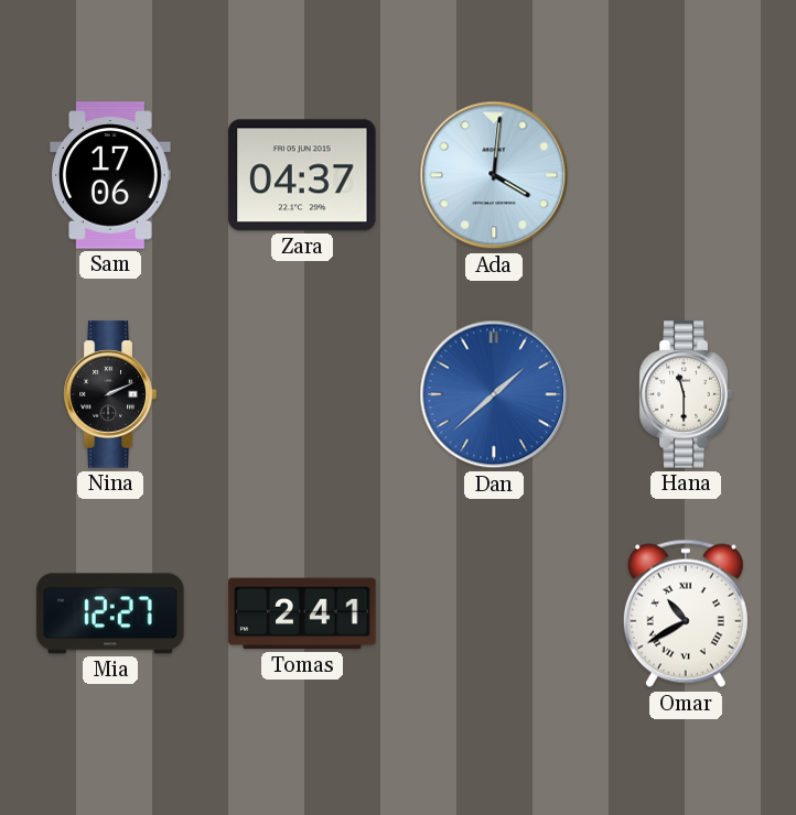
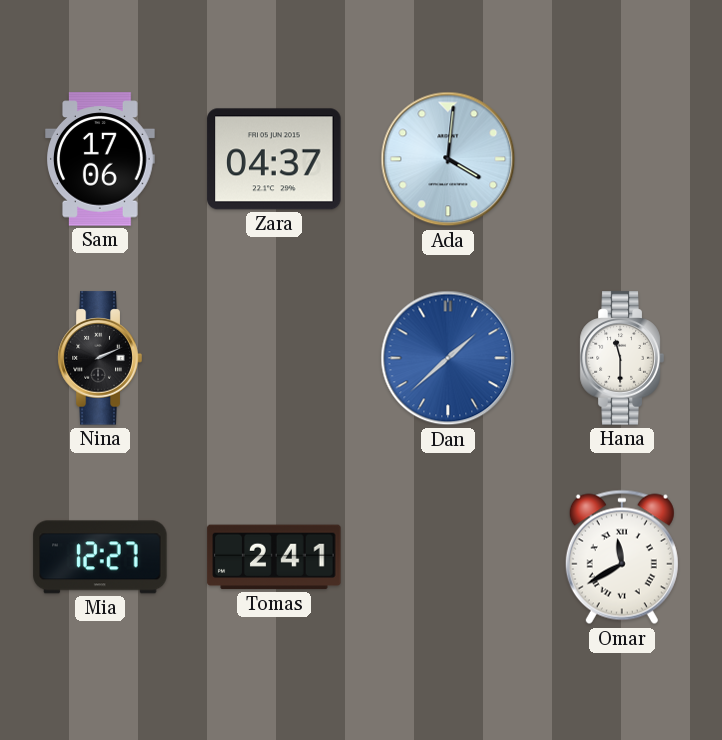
Omar: 10:40 -> 11:40
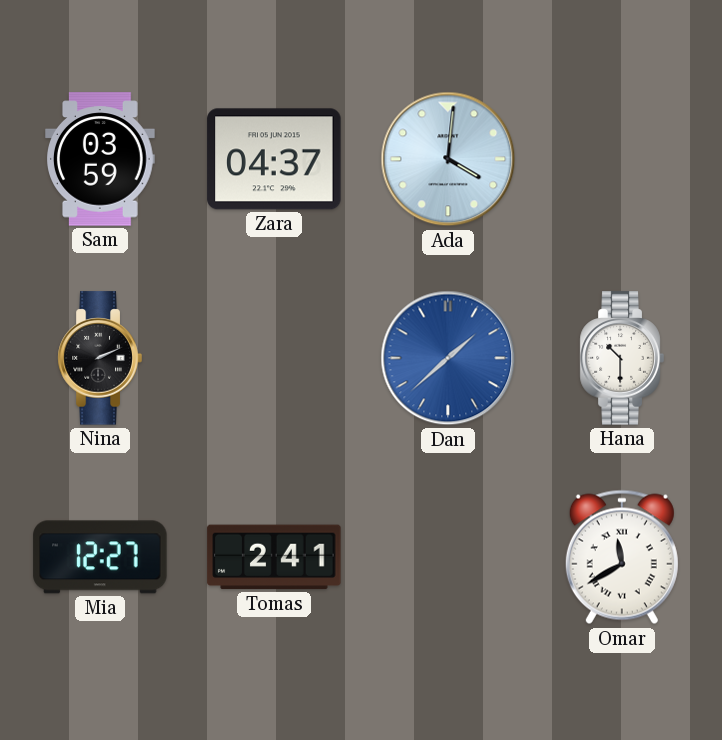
Sam: 17:06 -> 03:59
Hana: 11:30 -> 10:30
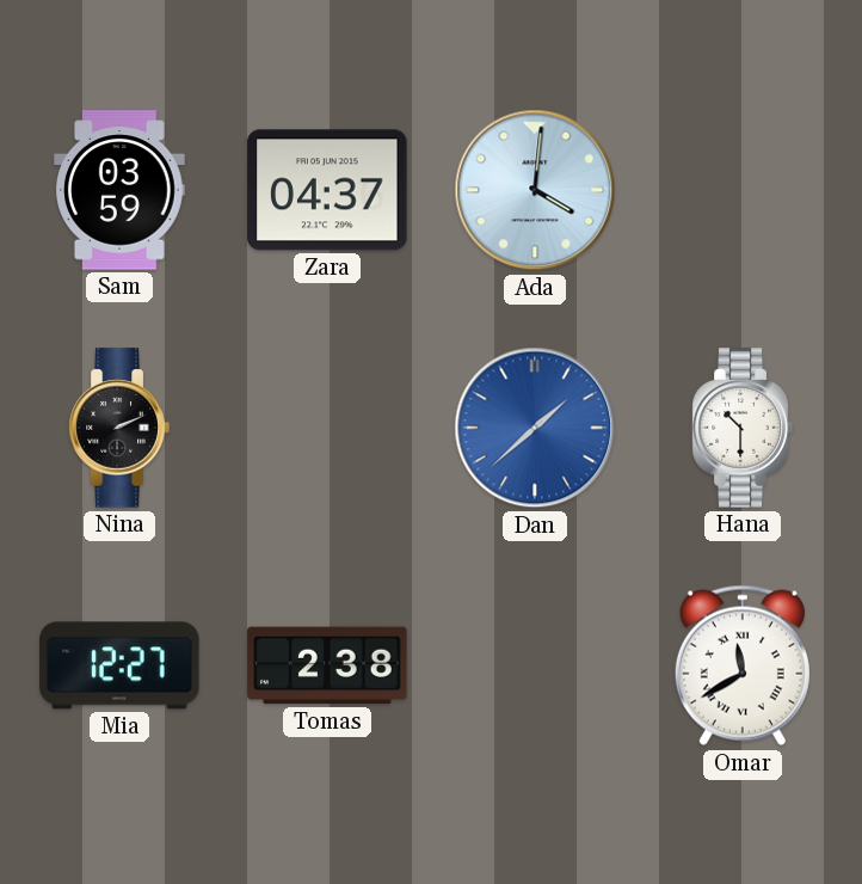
Tomas: 2:41 -> 2:38
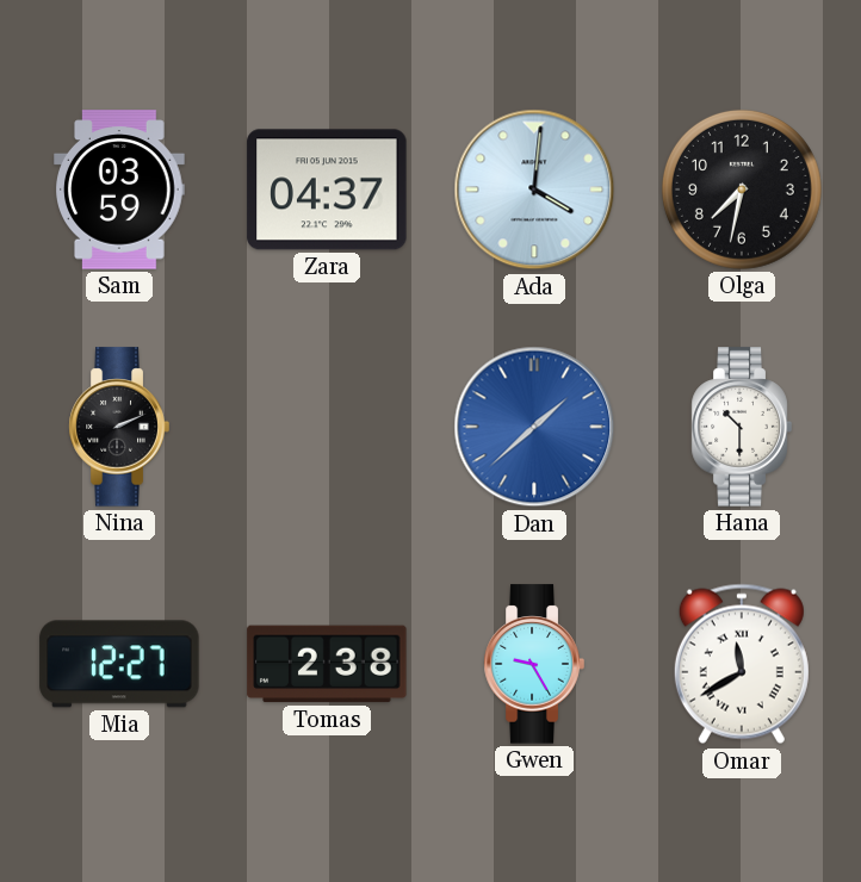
Olga: none -> 7:32
Gwen: none -> 9:25
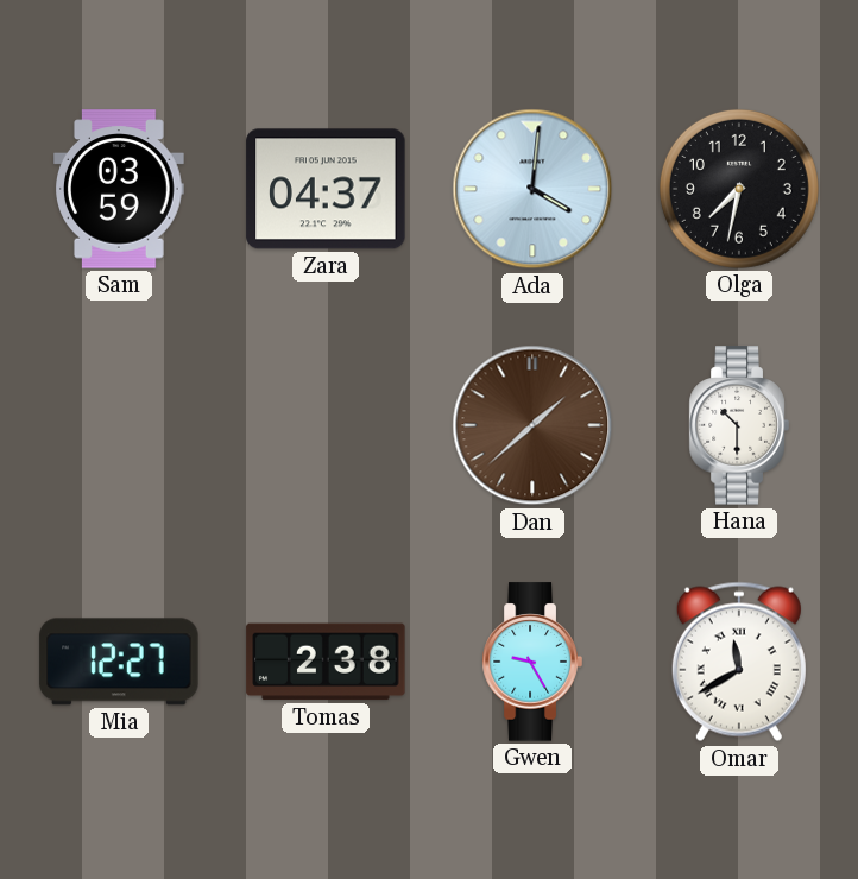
Nina: 2:11 -> none
Dan dial: blue -> brown
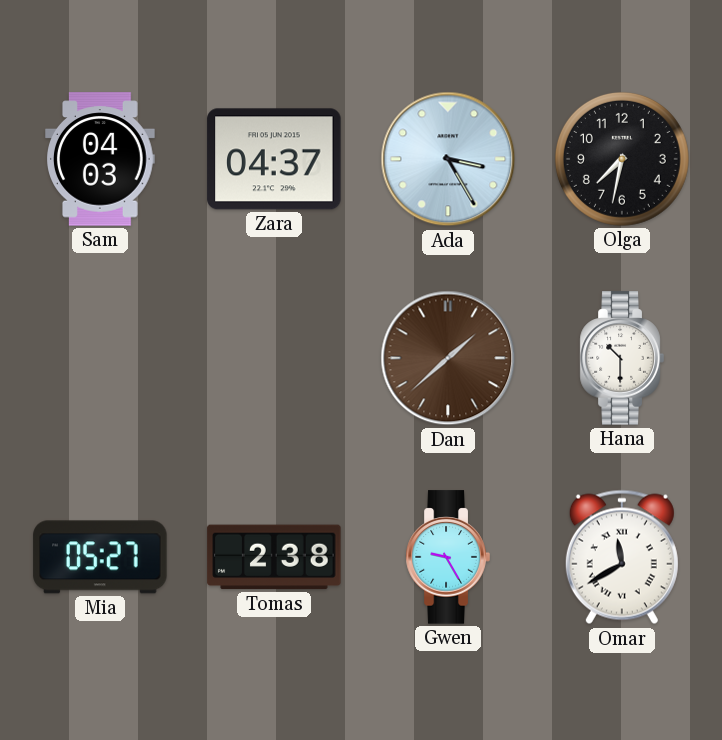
Sam: 03:59 -> 04:03
Ada: 4:01 -> 3:25
Mia: 12:27 -> 05:27
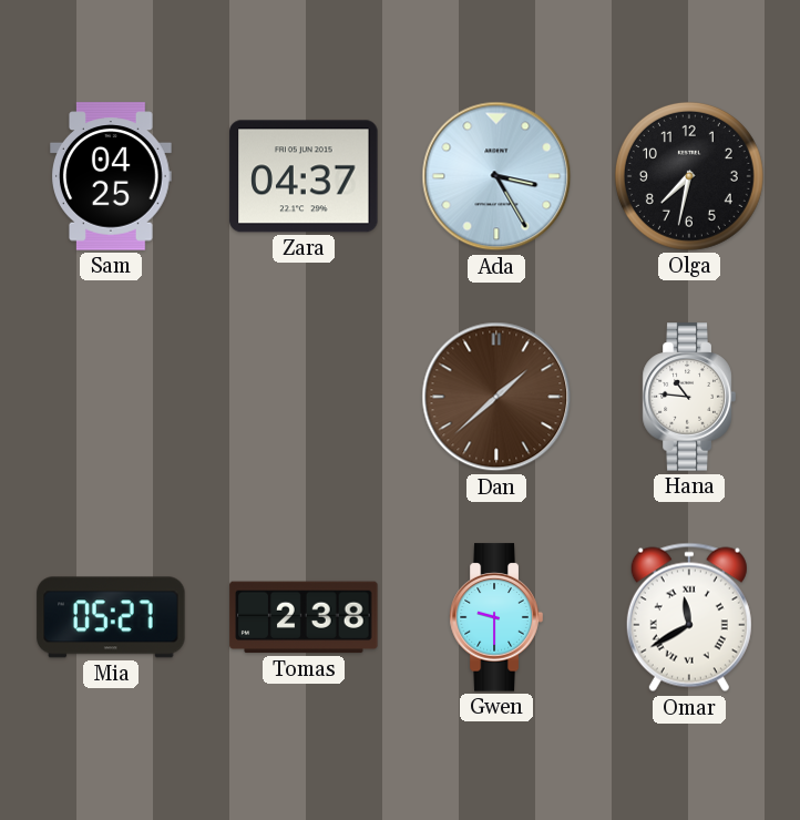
Sam: 04:03 -> 04:25
Hana: 10:30 -> 10:46
Gwen: 9:25 -> 9:30
